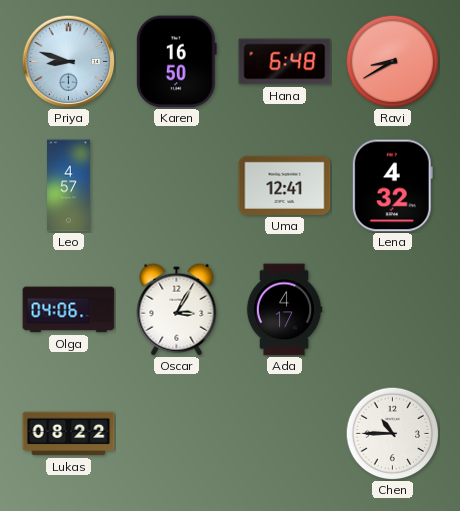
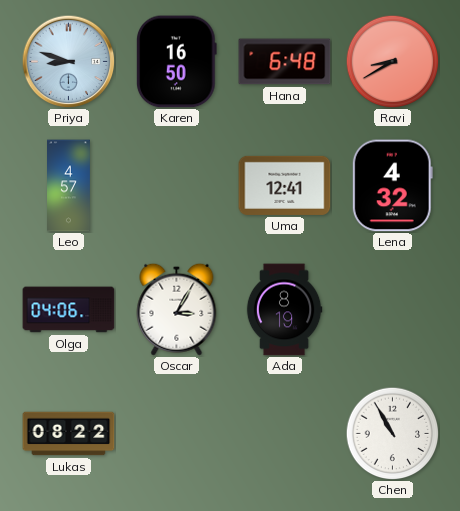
Ada: 4:17 -> 8:19
Chen: 10:45 -> 10:55
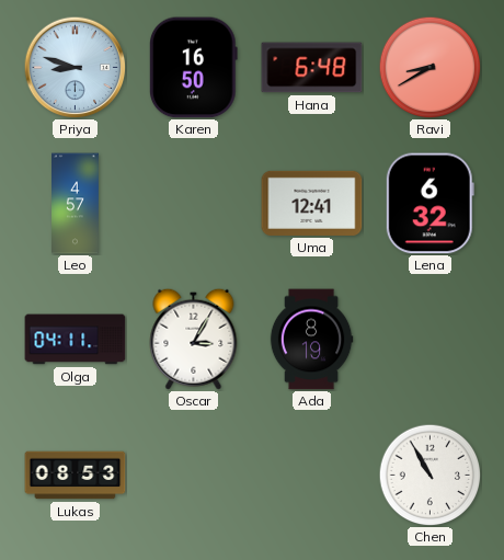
Lena: 4:32 -> 6:32
Olga: 04:06 -> 04:11
Lukas: 08:22 -> 08:53
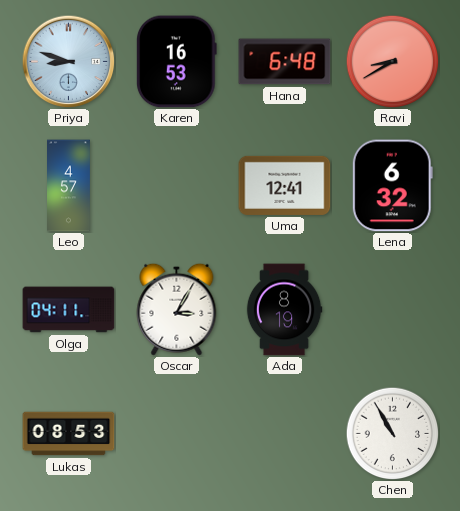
Karen: 16:50 -> 16:53
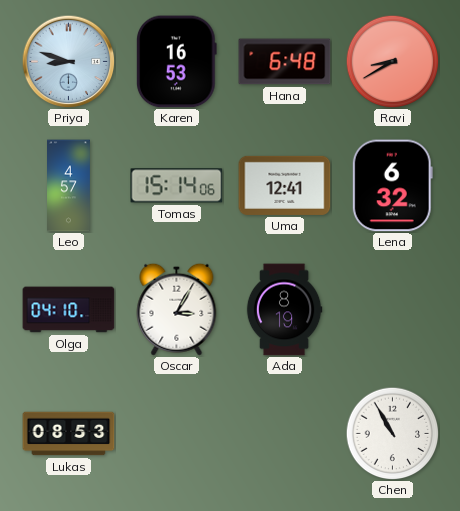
Tomas: none -> 15:14
Olga: 04:11 -> 04:10
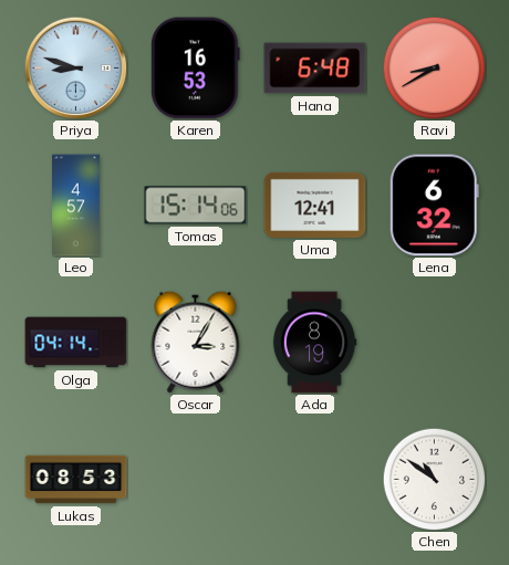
Olga: 04:10 -> 04:14
Chen: 10:55 -> 10:51
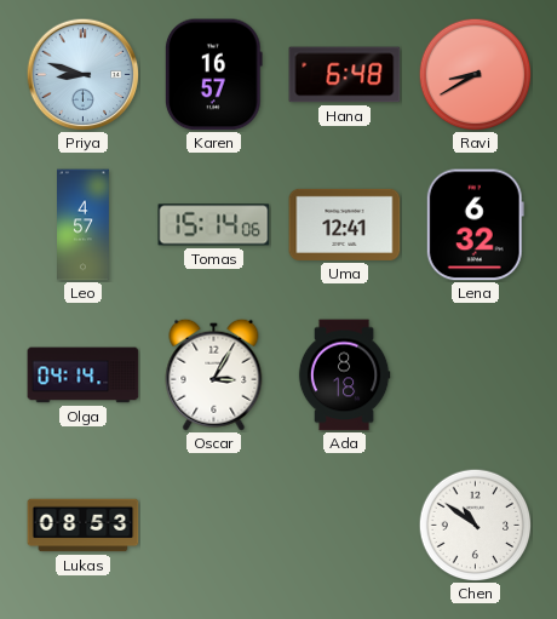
Karen: 16:53 -> 16:57
Ada: 8:19 -> 8:18
